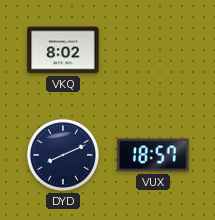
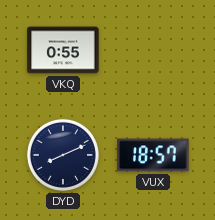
VKQ: 8:02 -> 0:55
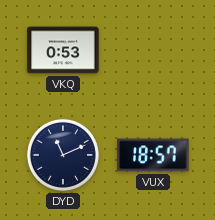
VKQ: 0:55 -> 0:53
DYD: 8:11 -> 11:11
